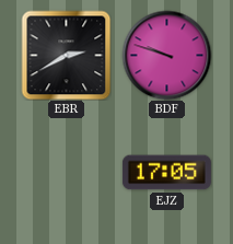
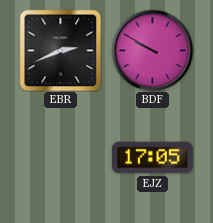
EBR: 2:40 -> 2:41
BDF: 9:48 -> 9:50
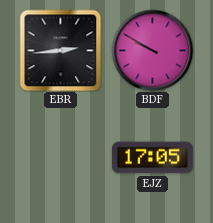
EBR: 2:41 -> 2:44
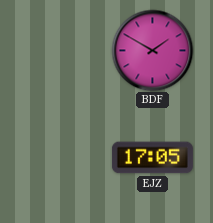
EBR: 2:44 -> none
BDF: 9:50 -> 1:50
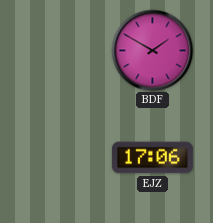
EJZ: 17:05 -> 17:06
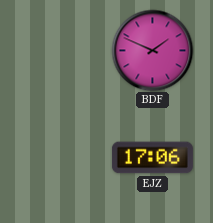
BDF: 1:50 -> 1:49
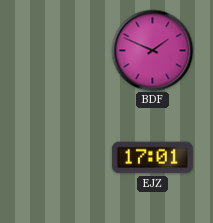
EJZ: 17:06 -> 17:01
